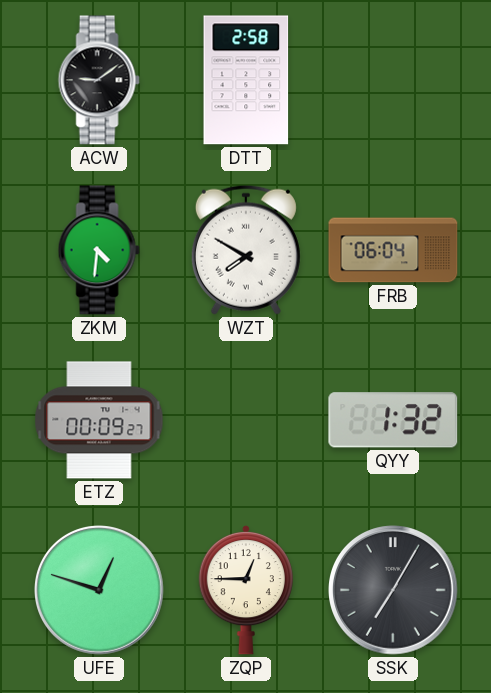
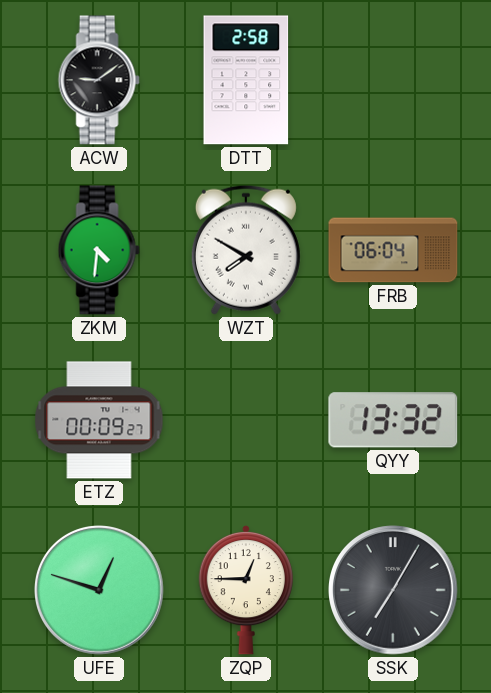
QYY: 1:32 -> 13:32
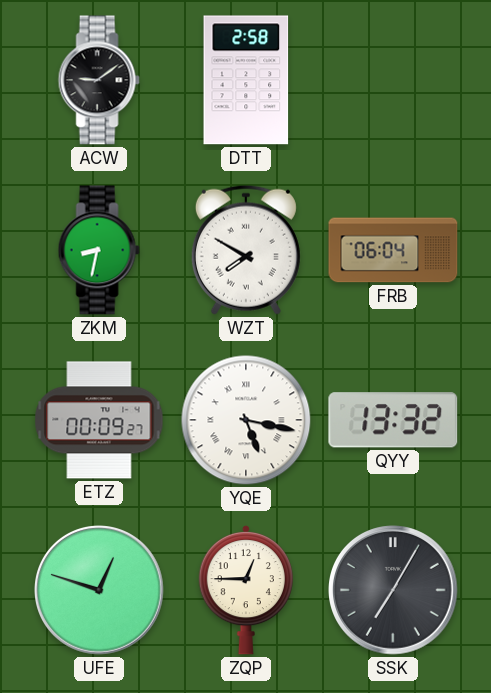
ZKM: 4:31 -> 8:32
YQE: none -> 5:17
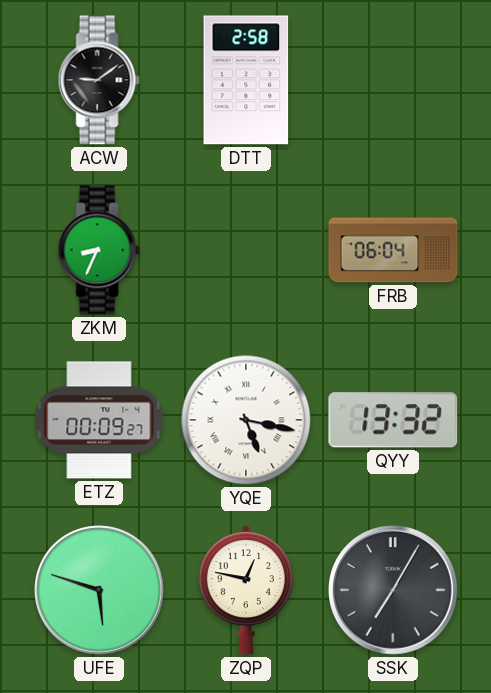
ZKM: 8:32 -> 8:34
WZT: 7:50 -> none
UFE: 12:48 -> 5:48
ZQP: 12:45 -> 12:47
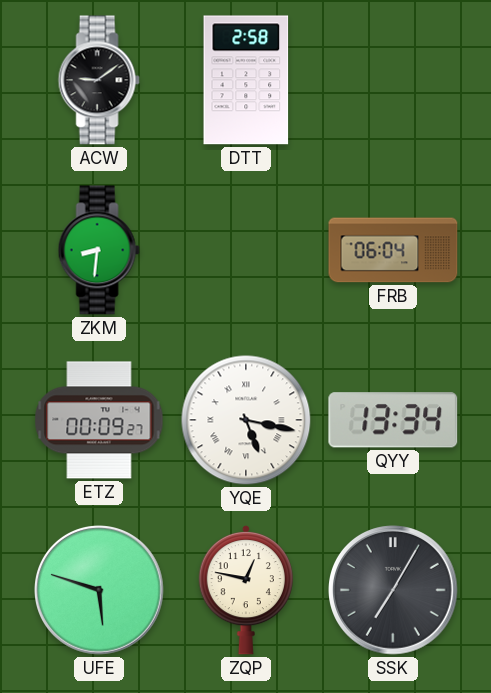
ZKM: 8:34 -> 8:31
QYY: 13:32 -> 13:34
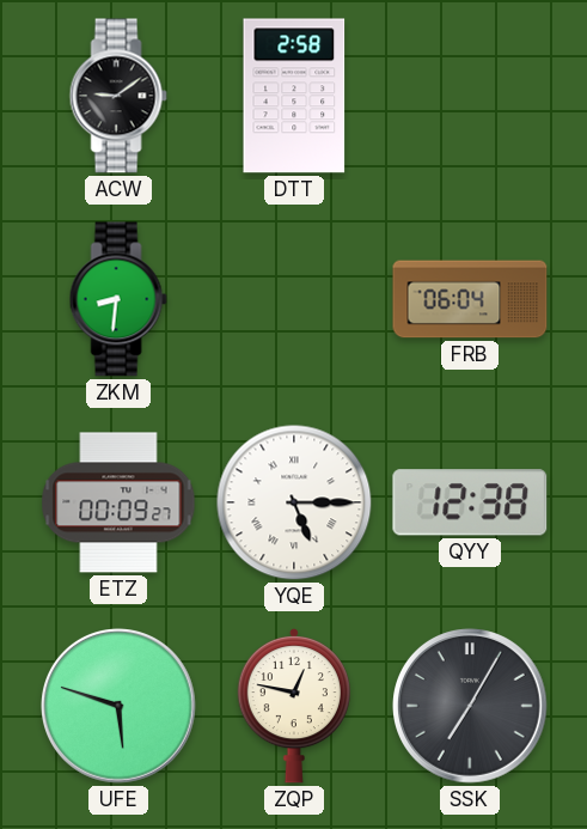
YQE: 5:17 -> 5:15
QYY: 13:34 -> 12:38
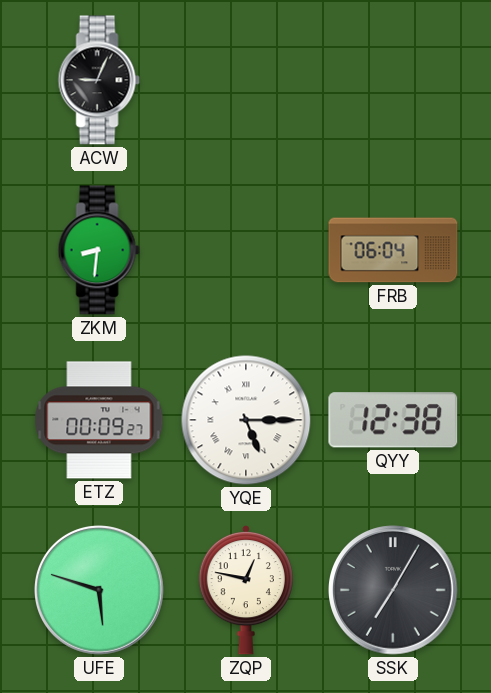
ACW: 9:09 -> 9:04
DTT: 2:58 -> none
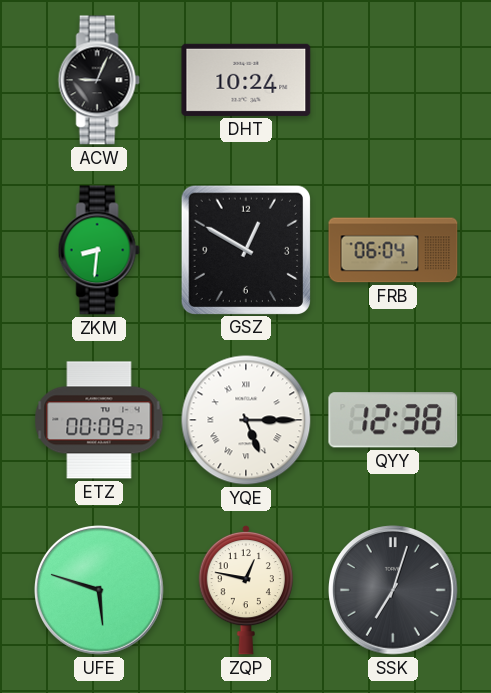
DHT: none -> 10:24
GSZ: none -> 12:50
SSK: 7:05 -> 7:03
